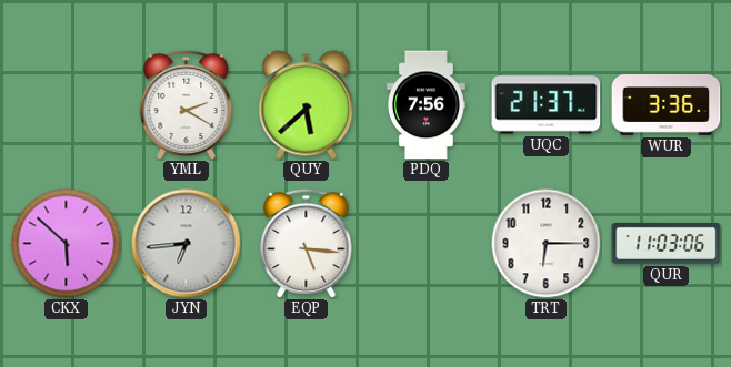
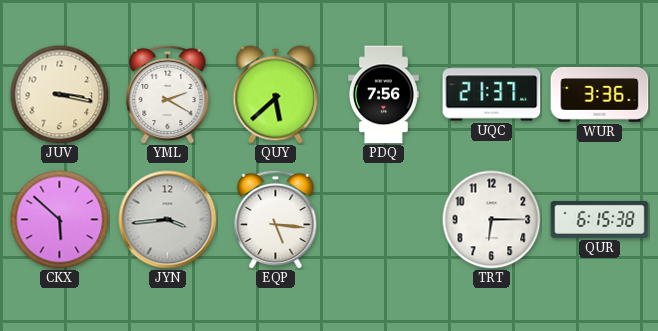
JUV: none -> 3:17
JYN: 6:44 -> 3:44
QUR: 11:03 -> 6:15
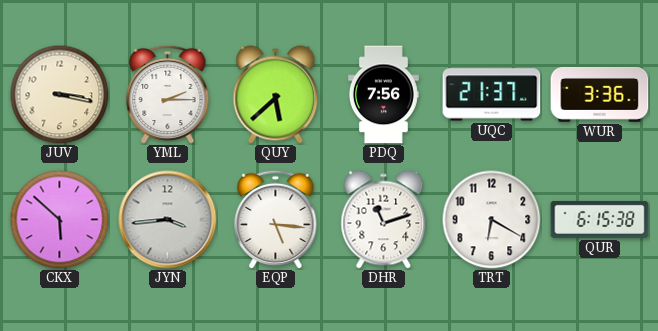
YML: 2:20 -> 2:15
DHR: none -> 11:12
TRT: 6:15 -> 6:20
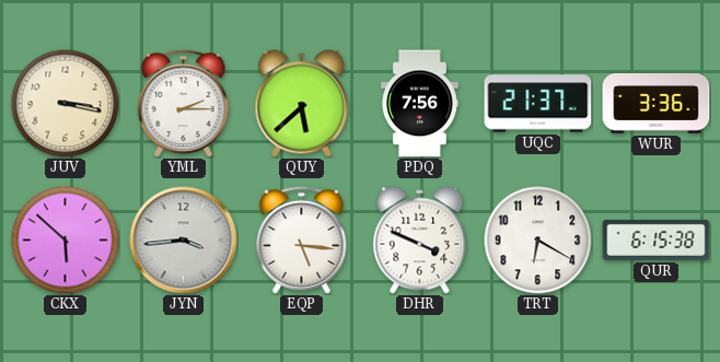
DHR: 11:12 -> 3:49
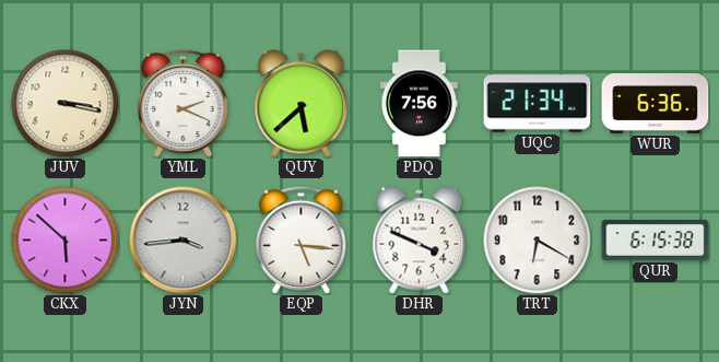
YML: 2:15 -> 2:19
UQC: 21:37 -> 21:34
WUR: 3:36 -> 6:36
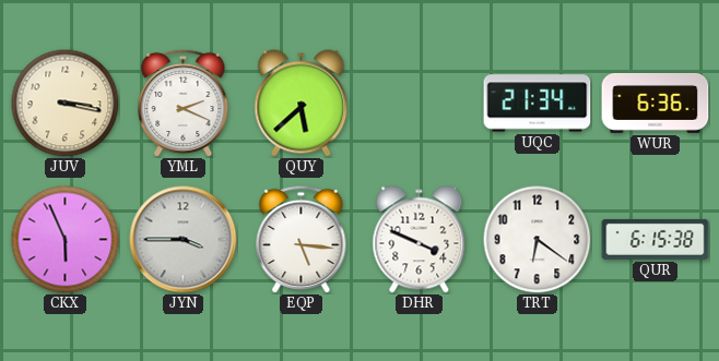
PDQ: 7:56 -> none
CKX: 5:52 -> 5:56
JYN: 3:44 -> 3:45
TRT: 6:20 -> 6:21
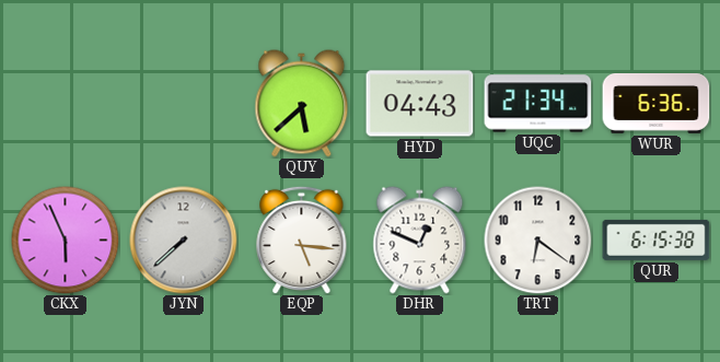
JUV: 3:17 -> none
YML: 2:19 -> none
HYD: none -> 04:43
JYN: 3:45 -> 7:38
DHR: 3:49 -> 12:49
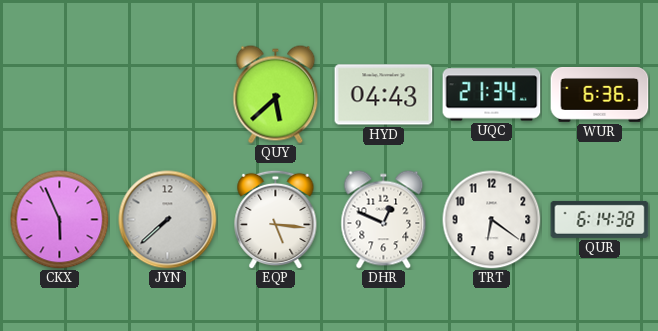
QUR: 6:15 -> 6:14
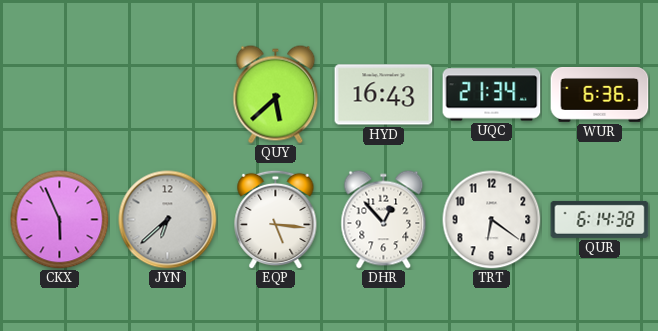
HYD: 04:43 -> 16:43
JYN: 7:38 -> 6:38
DHR: 12:49 -> 12:53
